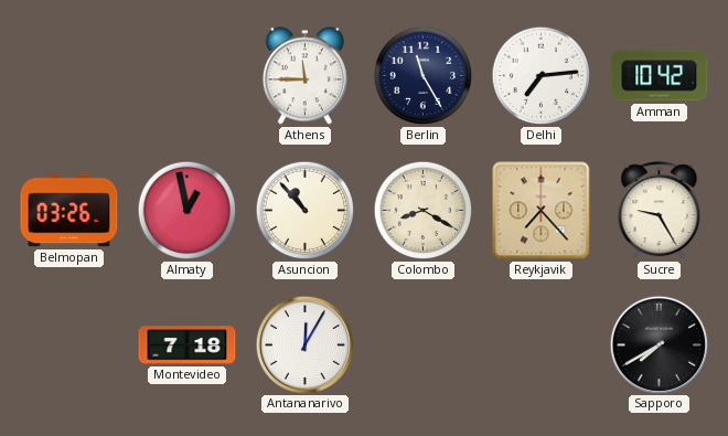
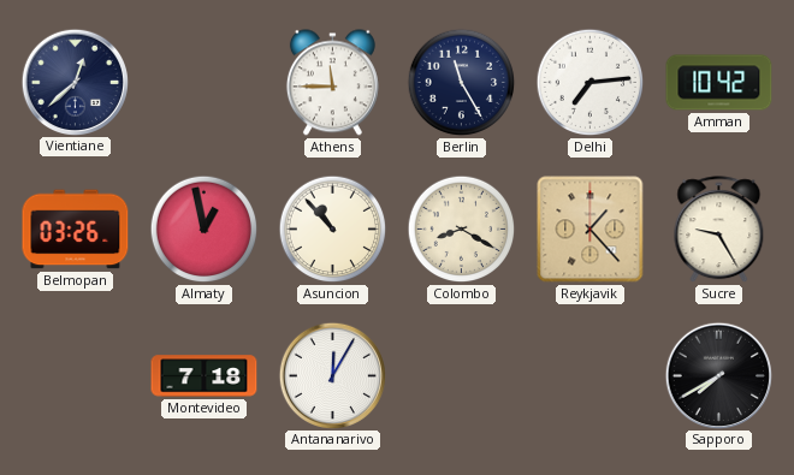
Vientiane: none -> 12:38
Reykjavik: 7:23 -> 1:23
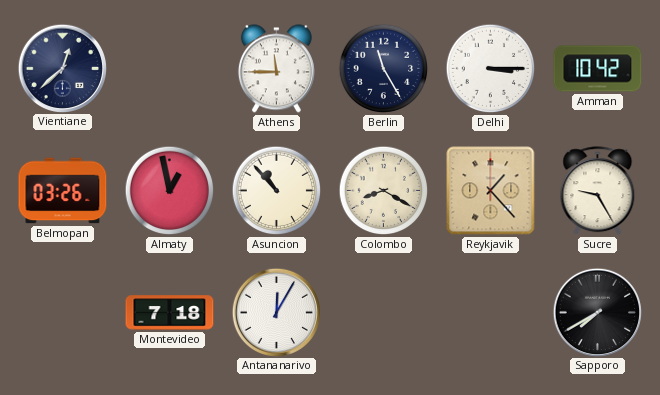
Delhi: 7:14 -> 3:15
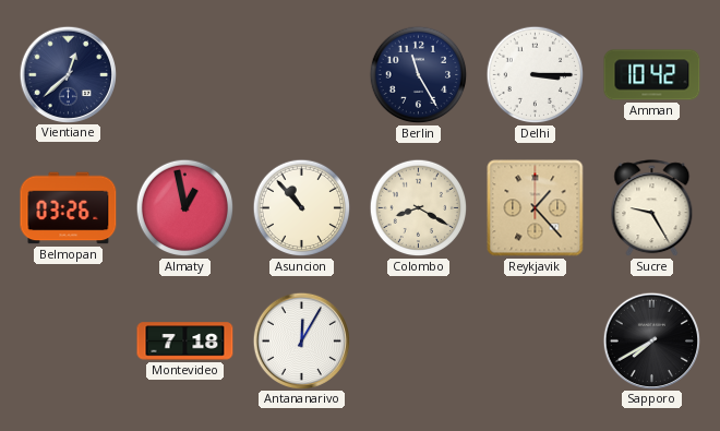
Athens: 11:45 -> none
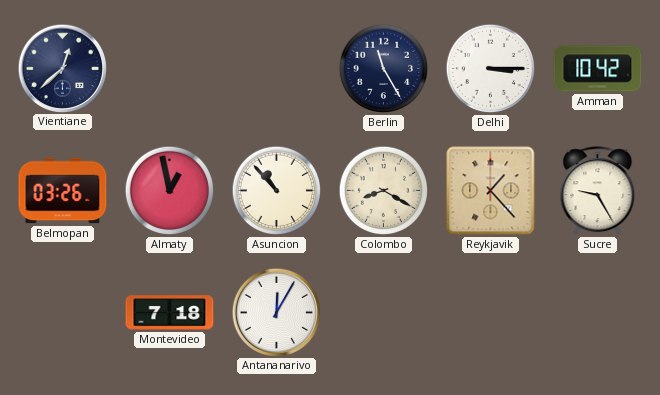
Sapporo: 7:40 -> none
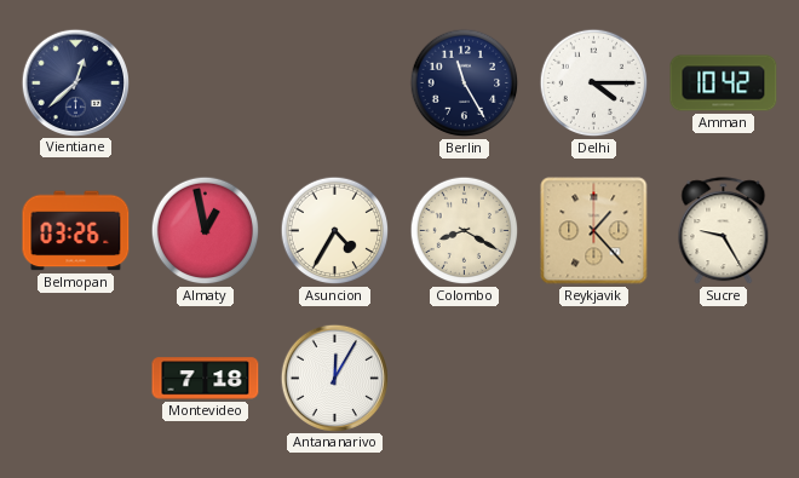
Delhi: 3:15 -> 4:15
Asuncion: 10:53 -> 4:35
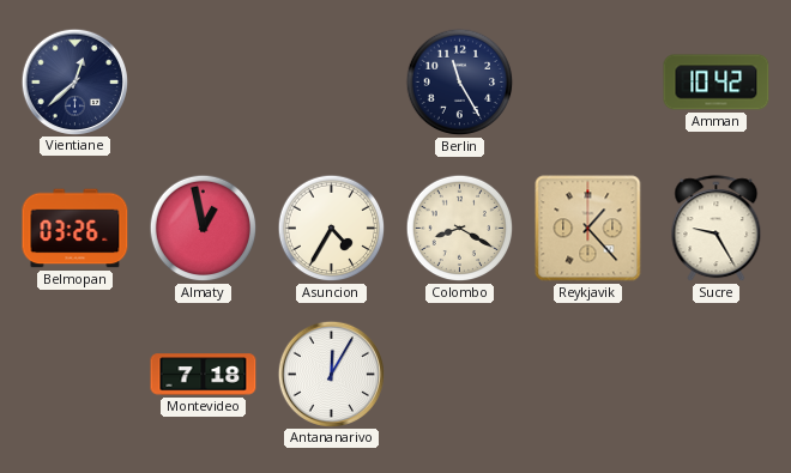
Delhi: 4:15 -> none
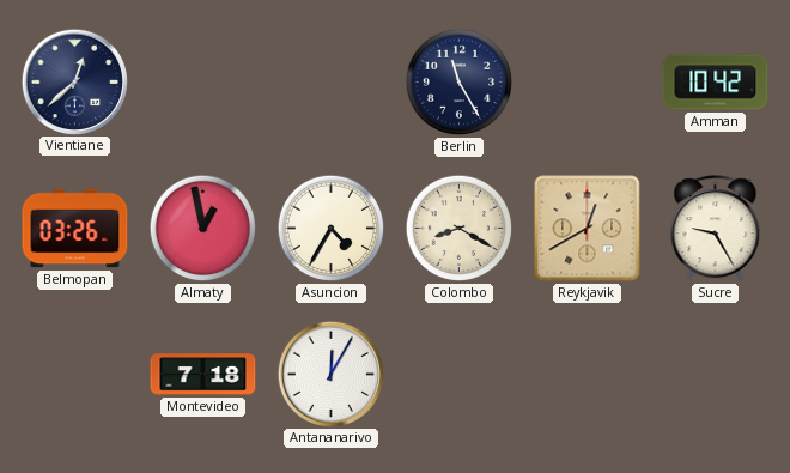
Reykjavik: 1:23 -> 12:40
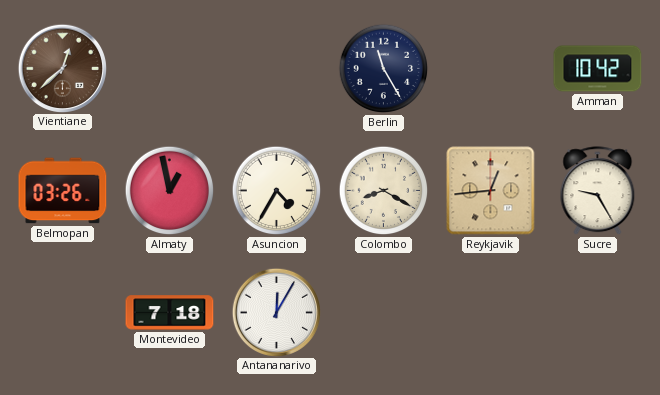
Vientiane dial: navy -> brown
Reykjavik: 12:40 -> 12:44
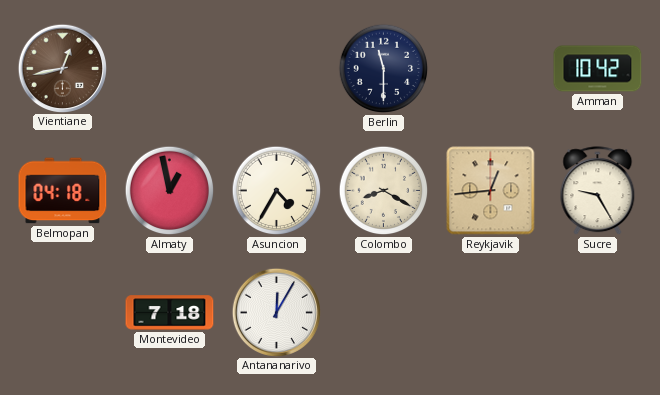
Vientiane: 12:38 -> 12:43
Berlin: 11:25 -> 11:30
Belmopan: 03:26 -> 04:18
